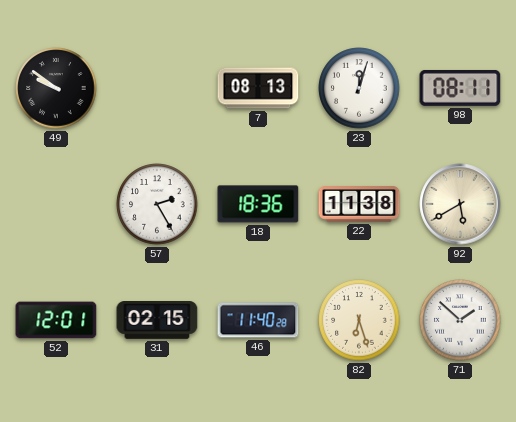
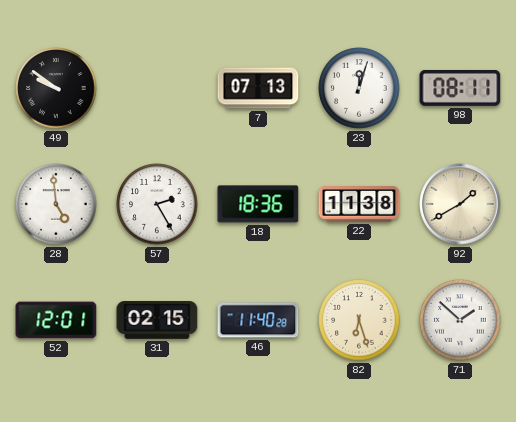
7: 08:13 -> 07:13
28: none -> 4:59
92: 5:40 -> 1:40
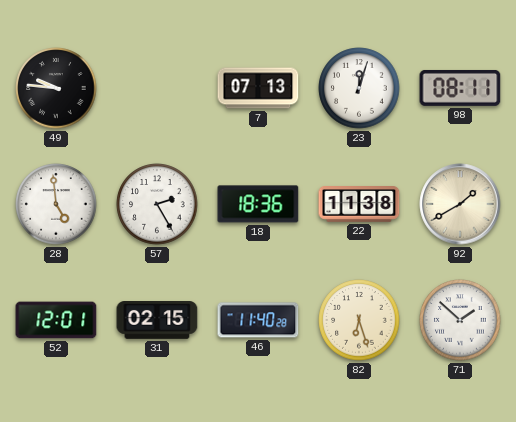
49: 9:51 -> 9:46
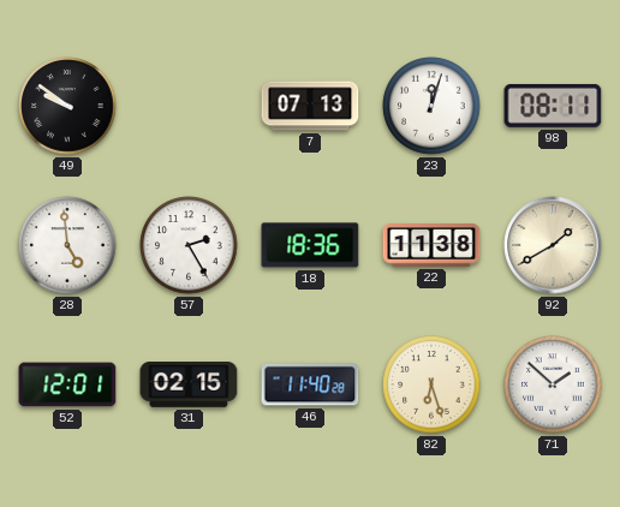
49: 9:46 -> 9:51
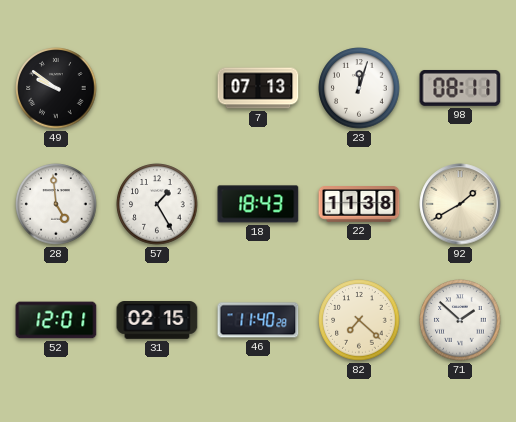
57: 2:25 -> 1:25
18: 18:36 -> 18:43
82: 6:27 -> 7:22
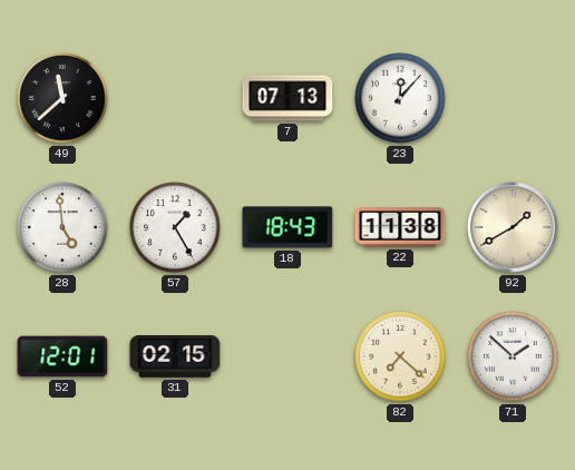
49: 9:51 -> 11:38
23: 12:03 -> 12:07
98: 08:11 -> none
46: 11:40 -> none
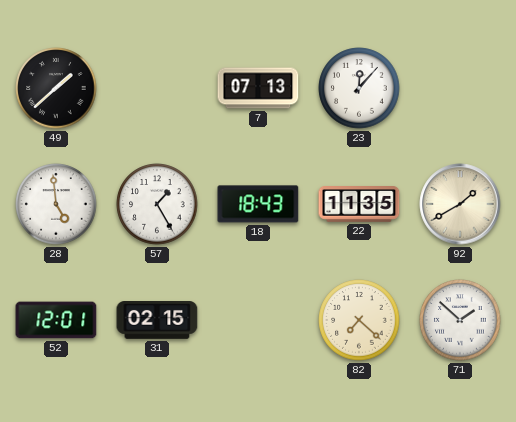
49: 11:38 -> 1:38
22: 11:38 -> 11:35
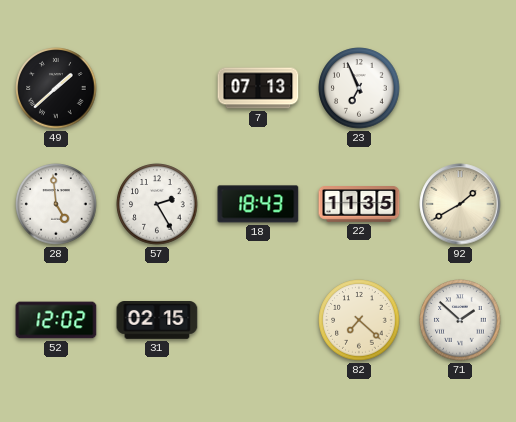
23: 12:07 -> 6:56
57: 1:25 -> 2:25
52: 12:01 -> 12:02
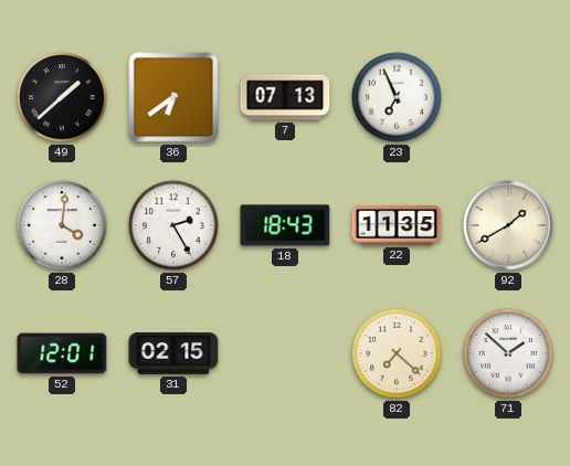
36: none -> 6:39
28: 4:59 -> 4:01
52: 12:02 -> 12:01
